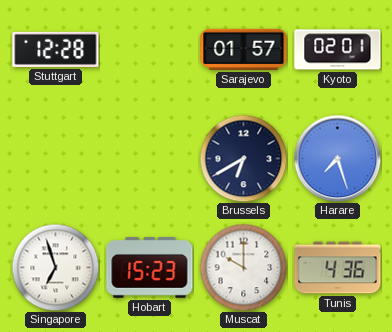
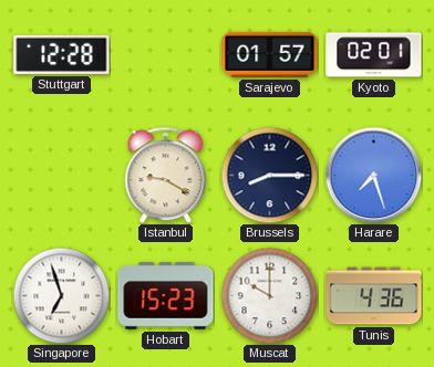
Istanbul: none -> 9:20
Brussels: 6:40 -> 8:15
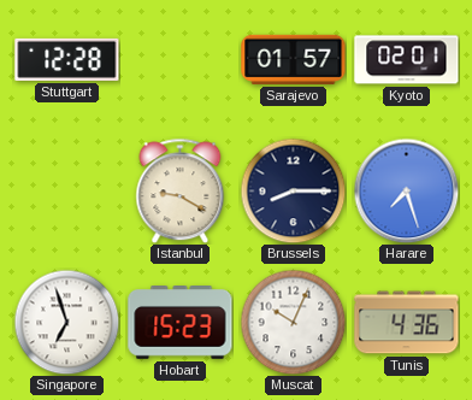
Muscat: 10:00 -> 10:04
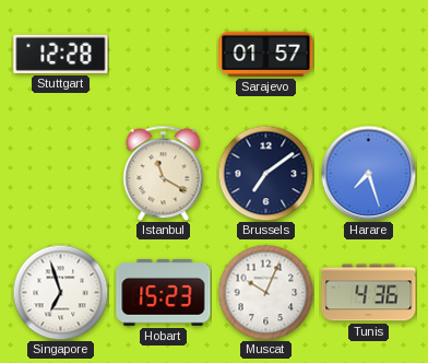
Kyoto: 02:01 -> none
Istanbul: 9:20 -> 11:20
Brussels: 8:15 -> 7:09
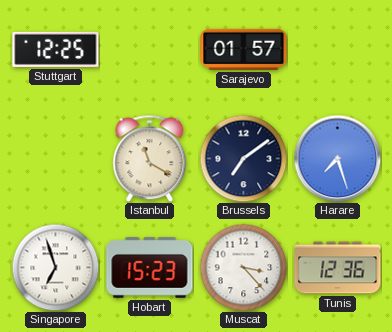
Stuttgart: 12:28 -> 12:25
Muscat: 10:04 -> 3:23
Tunis: 4:36 -> 12:36
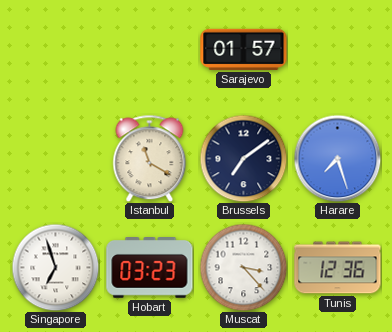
Stuttgart: 12:25 -> none
Hobart: 15:23 -> 03:23
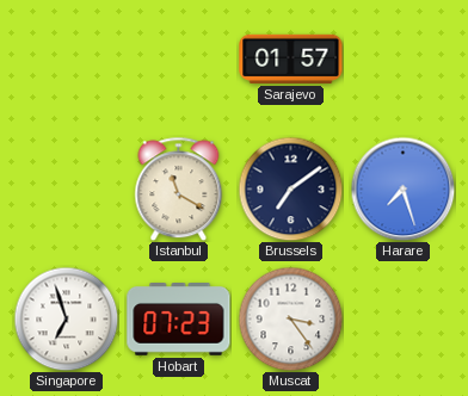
Hobart: 03:23 -> 07:23
Muscat: 3:23 -> 3:24
Tunis: 12:36 -> none
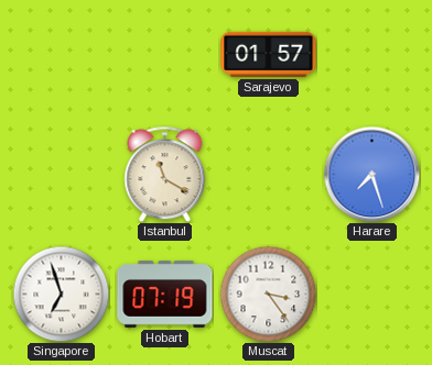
Brussels: 7:09 -> none
Hobart: 07:23 -> 07:19
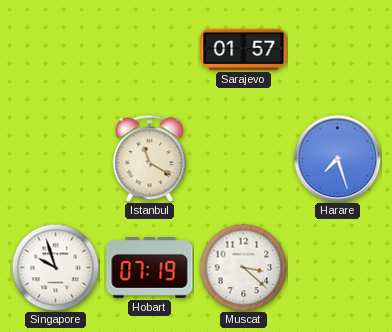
Singapore: 6:57 -> 9:57
Muscat: 3:24 -> 3:22
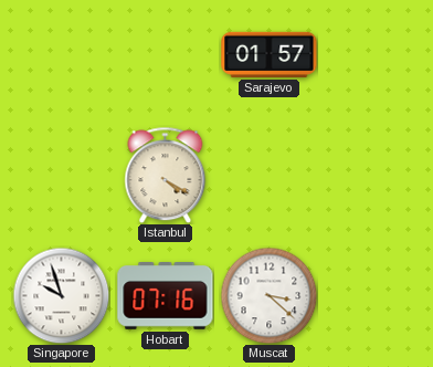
Istanbul: 11:20 -> 4:20
Harare: 7:27 -> none
Hobart: 07:19 -> 07:16
